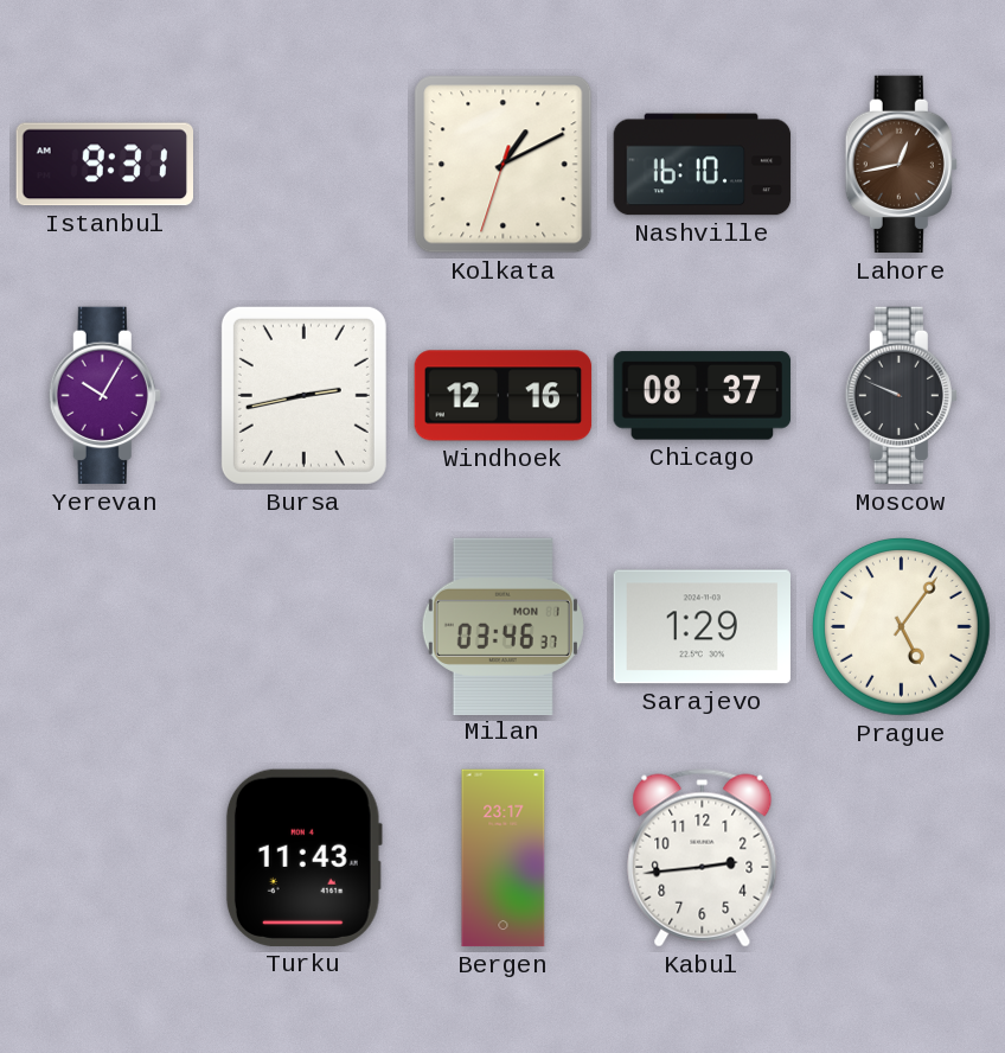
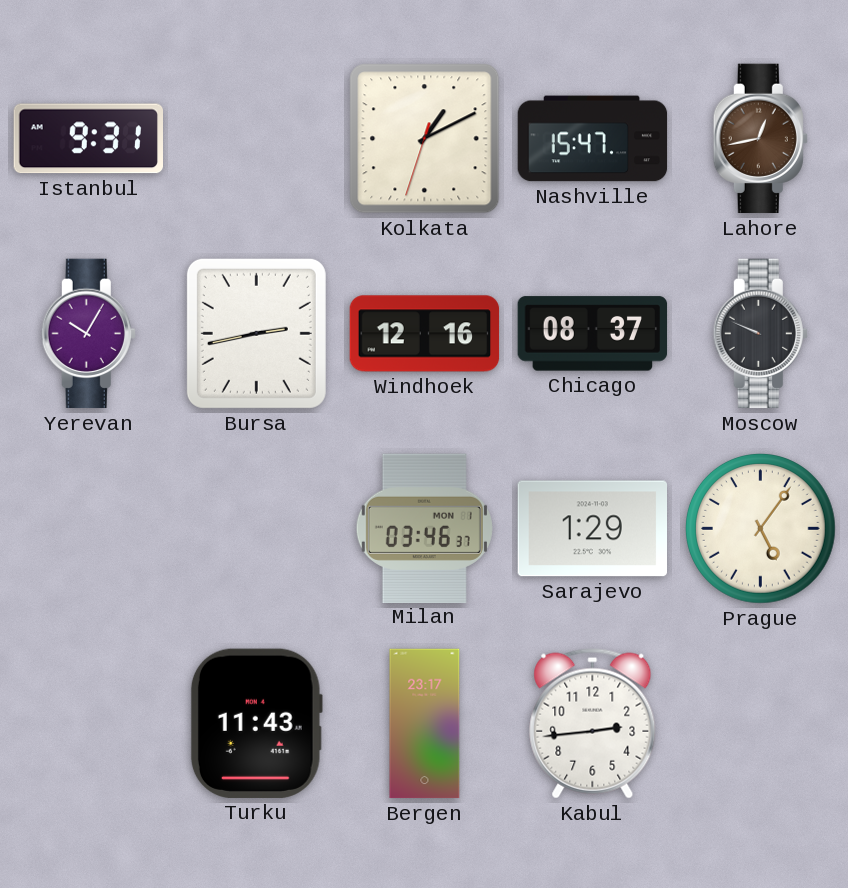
Nashville: 16:10 -> 15:47
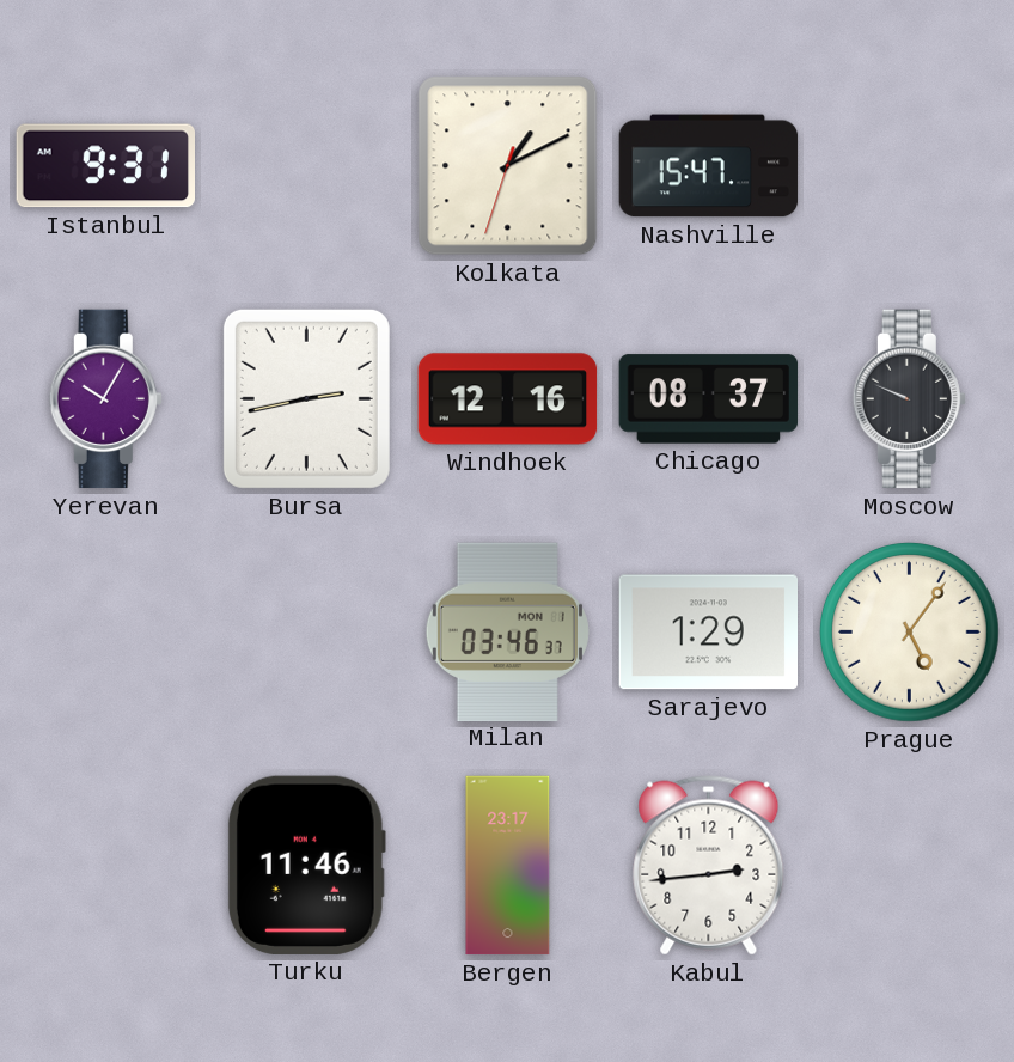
Lahore: 12:43 -> none
Turku: 11:43 -> 11:46
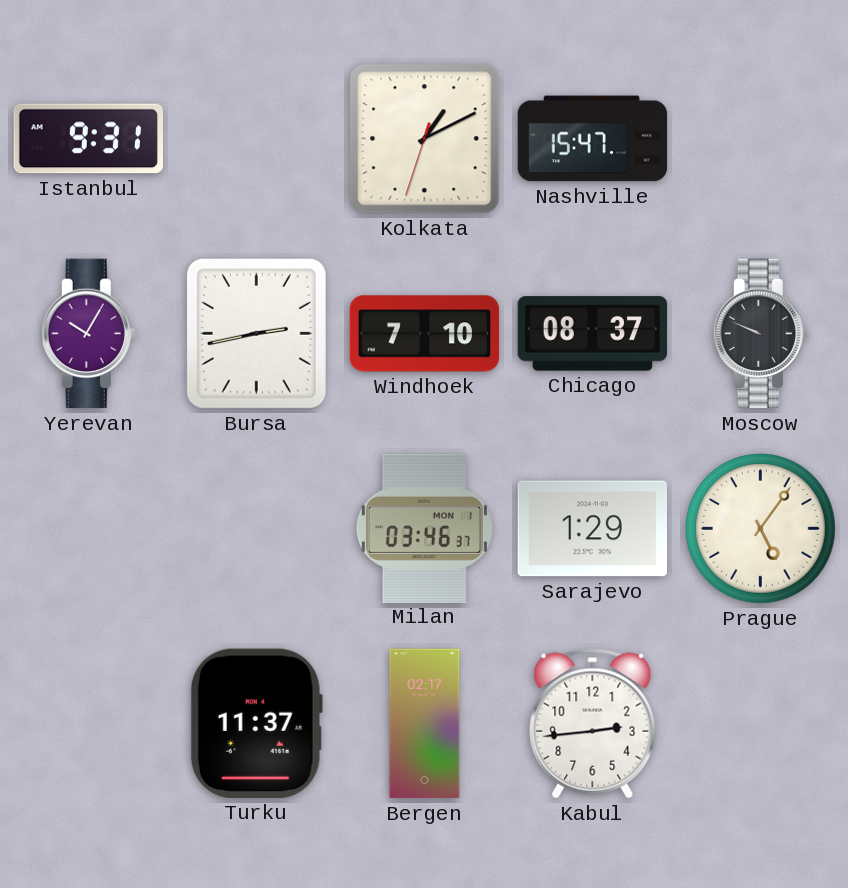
Windhoek: 12:16 -> 7:10
Turku: 11:46 -> 11:37
Bergen: 23:17 -> 02:17
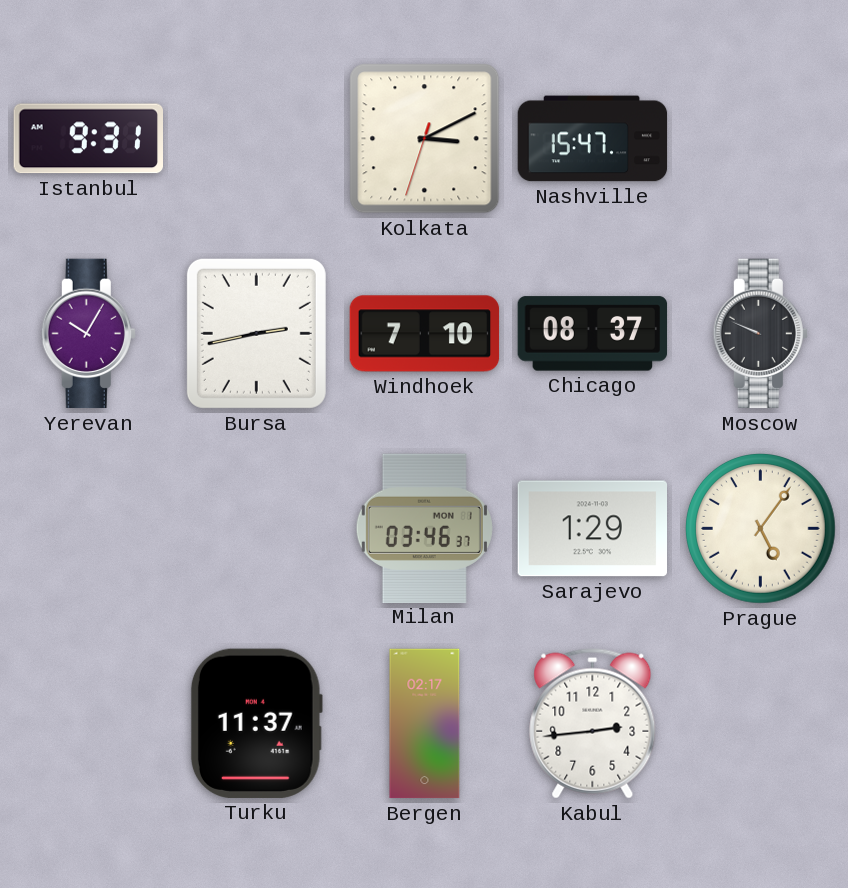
Kolkata: 1:10 -> 3:10
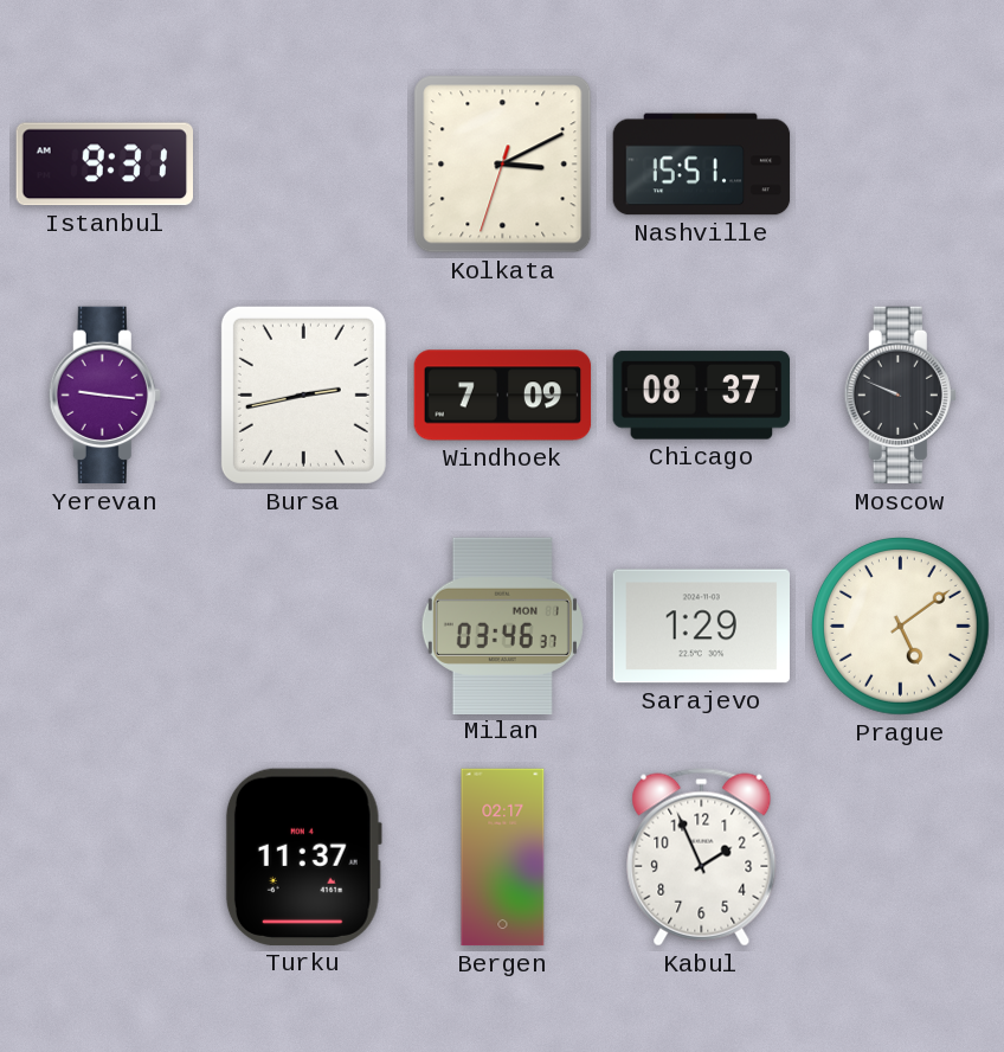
Nashville: 15:47 -> 15:51
Yerevan: 10:05 -> 9:16
Windhoek: 7:10 -> 7:09
Prague: 5:06 -> 5:09
Kabul: 2:44 -> 1:56
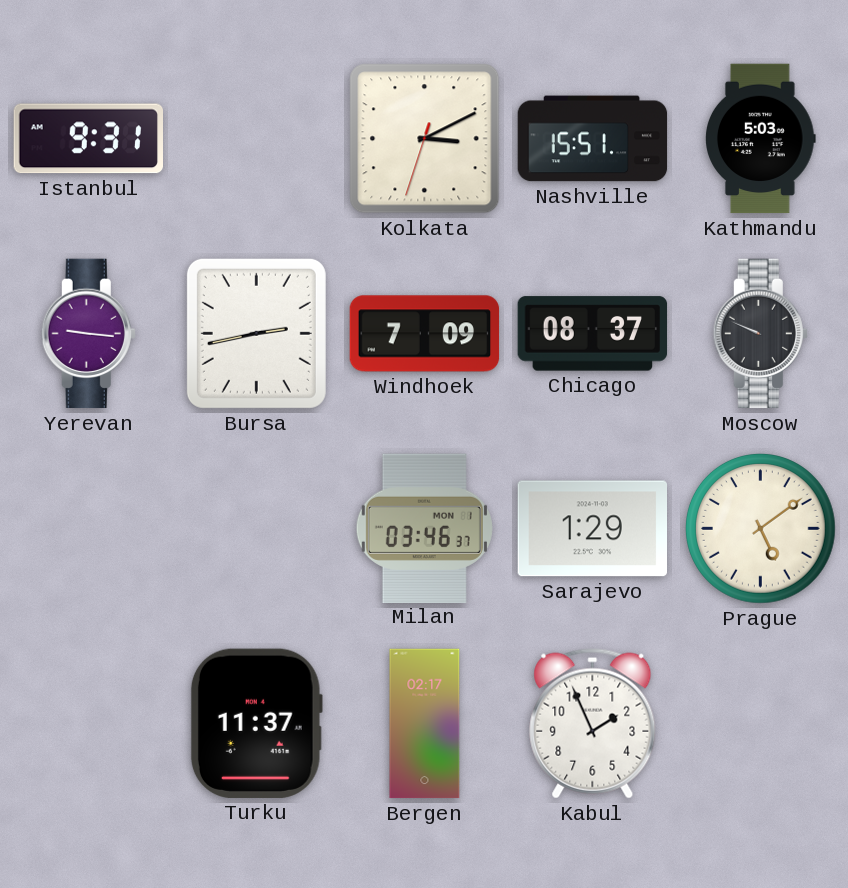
Kathmandu: none -> 5:03
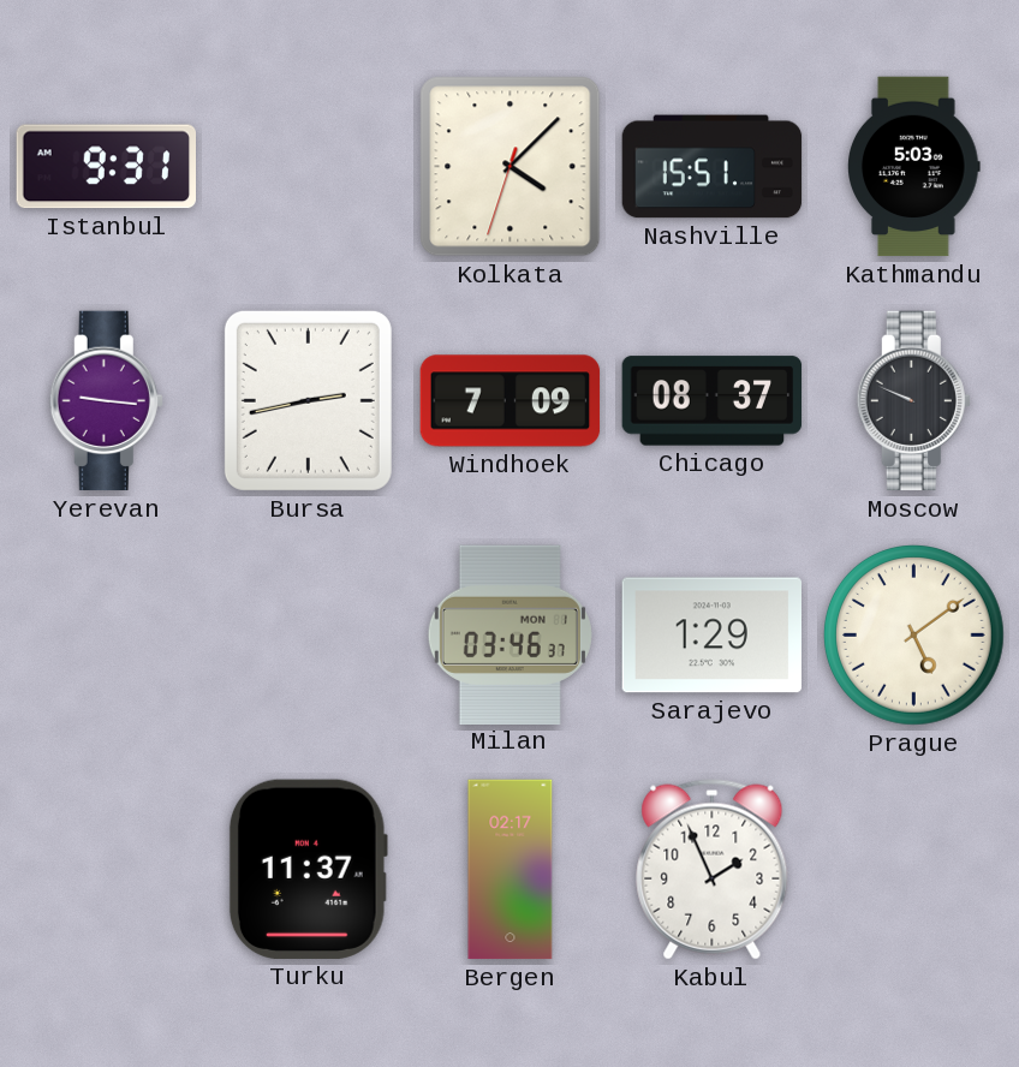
Kolkata: 3:10 -> 4:07
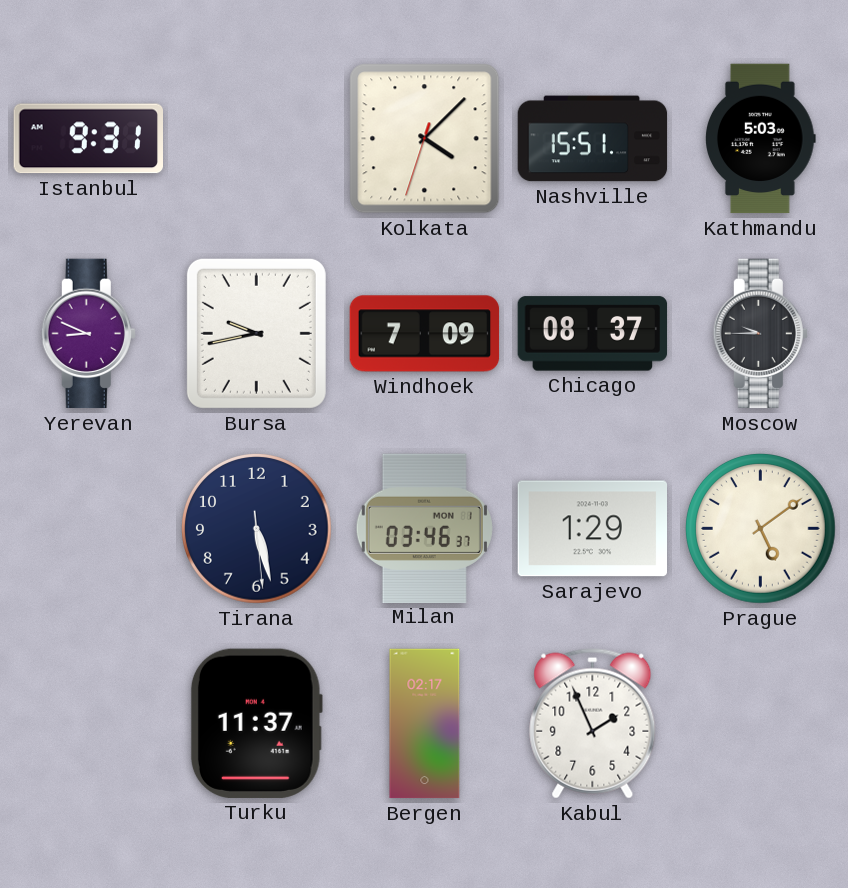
Yerevan: 9:16 -> 8:49
Bursa: 2:43 -> 9:43
Moscow: 9:49 -> 9:45
Tirana: none -> 5:27
